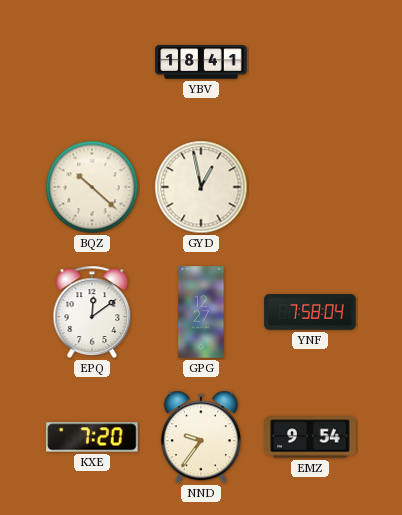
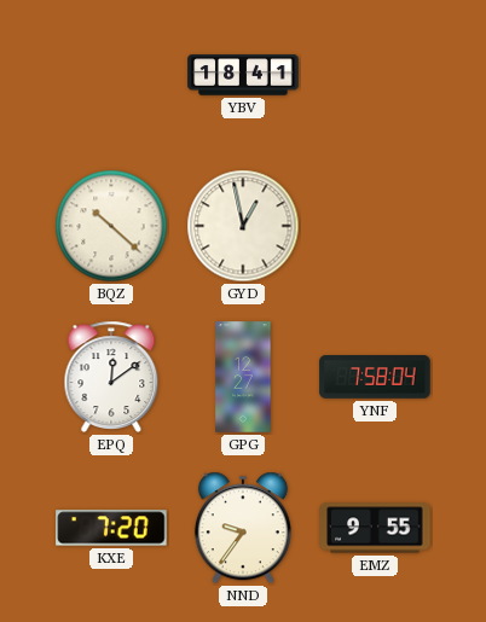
EMZ: 9:54 -> 9:55
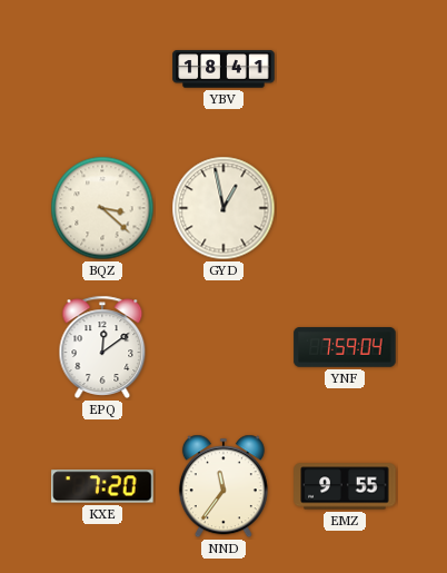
BQZ: 10:22 -> 3:22
GPG: 12:27 -> none
YNF: 7:58 -> 7:59
NND: 9:36 -> 11:36
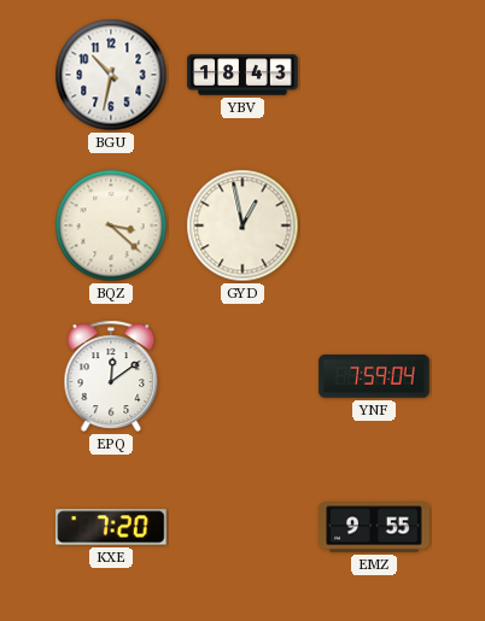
BGU: none -> 10:32
YBV: 18:41 -> 18:43
NND: 11:36 -> none
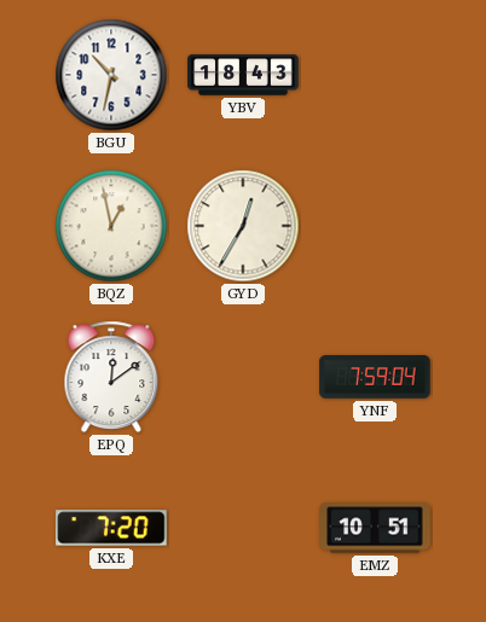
BQZ: 3:22 -> 12:58
GYD: 12:58 -> 12:35
EMZ: 9:55 -> 10:51
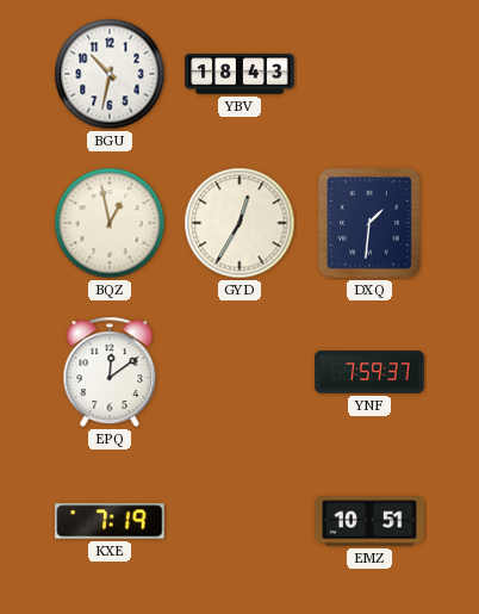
DXQ: none -> 1:31
YNF: 7:59:04 -> 7:59:37
KXE: 7:20 -> 7:19
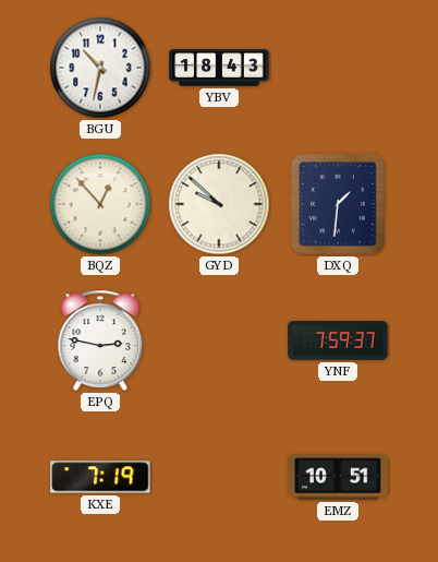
BQZ: 12:58 -> 12:53
GYD: 12:35 -> 9:52
EPQ: 12:09 -> 2:47
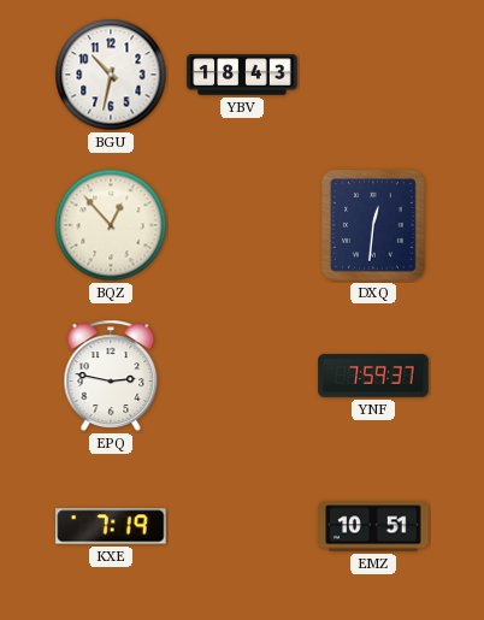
GYD: 9:52 -> none
DXQ: 1:31 -> 12:31
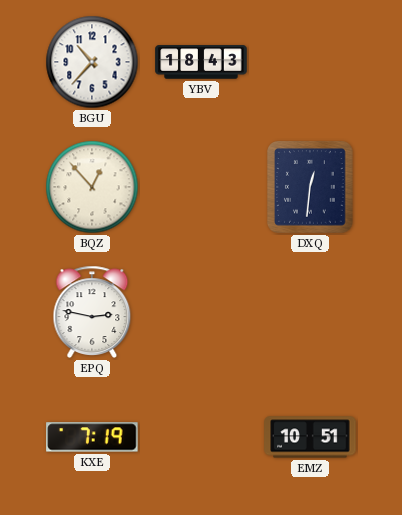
BGU: 10:32 -> 10:37
YNF: 7:59 -> none
